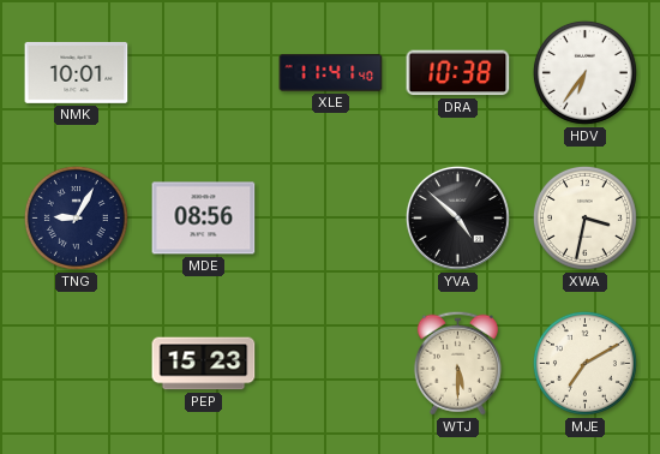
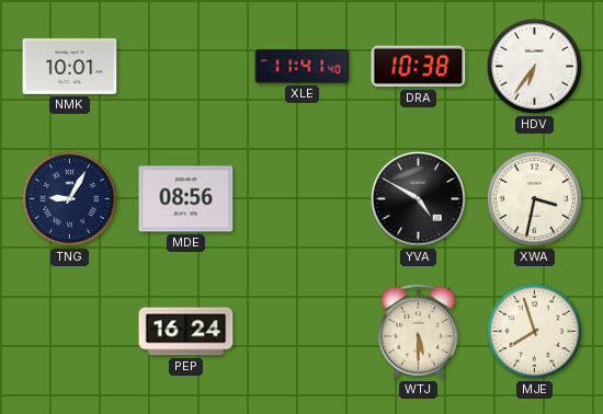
YVA: 4:52 -> 4:50
PEP: 15:23 -> 16:24
MJE: 7:10 -> 7:57
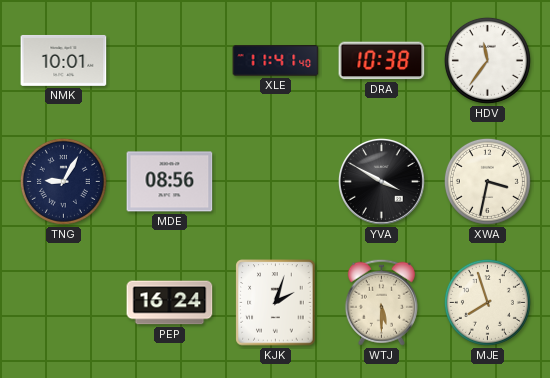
HDV: 6:36 -> 11:36
YVA: 4:50 -> 3:50
KJK: none -> 2:03
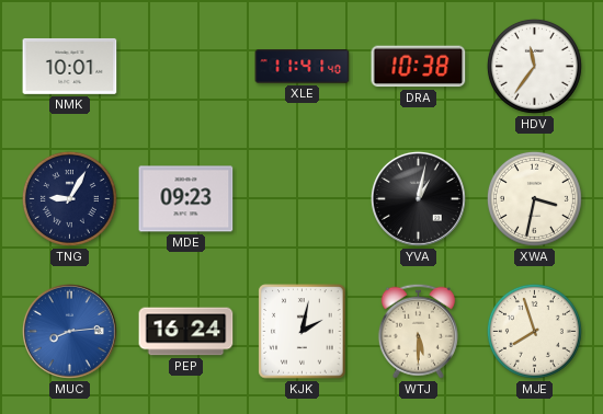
MDE: 08:56 -> 09:23
YVA: 3:50 -> 1:02
MUC: none -> 8:14
KJK: 2:03 -> 2:02
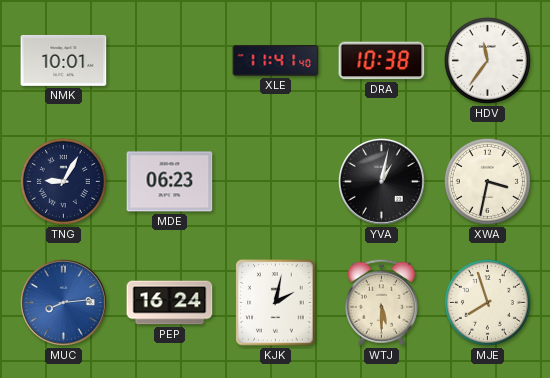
MDE: 09:23 -> 06:23
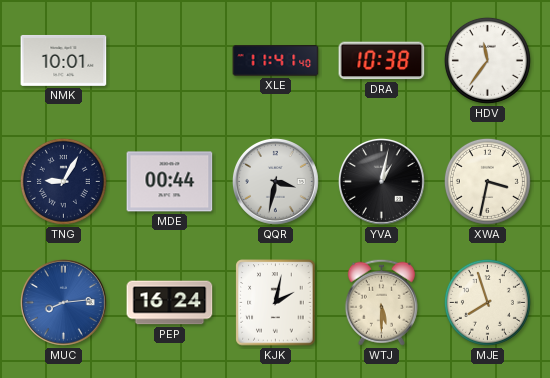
MDE: 06:23 -> 00:44
QQR: none -> 3:32
